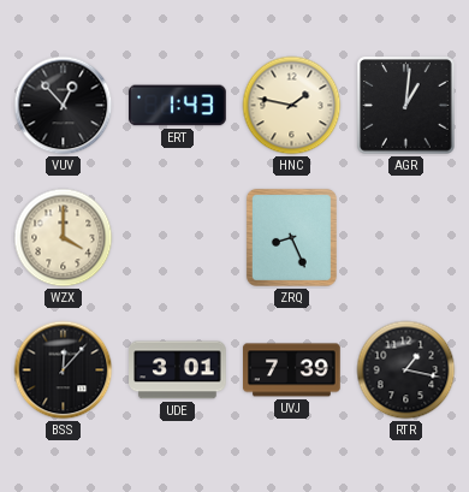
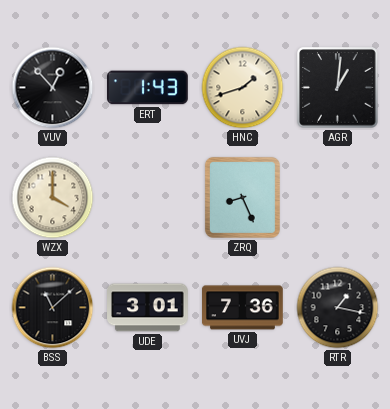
HNC: 1:47 -> 1:42
BSS: 12:07 -> 11:08
UVJ: 7:39 -> 7:36
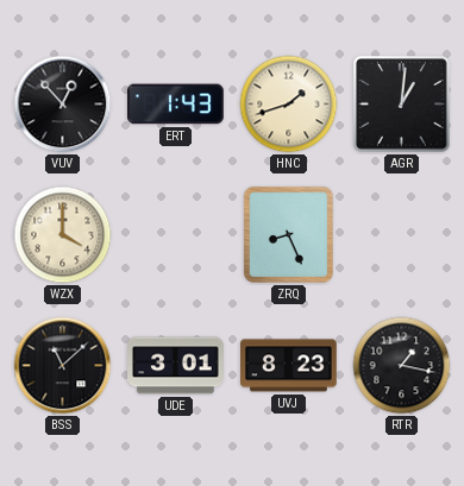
UVJ: 7:36 -> 8:23
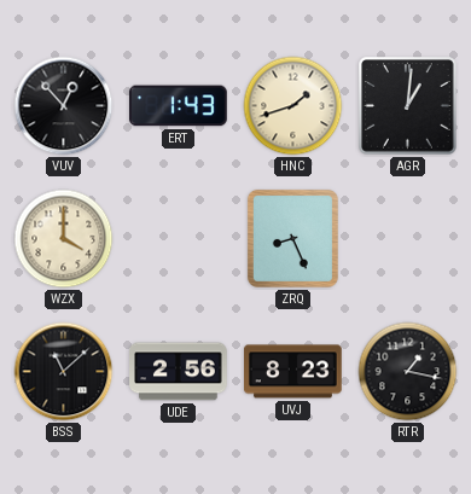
UDE: 3:01 -> 2:56
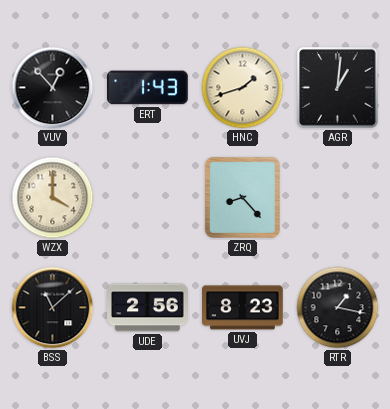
ZRQ: 8:26 -> 8:23
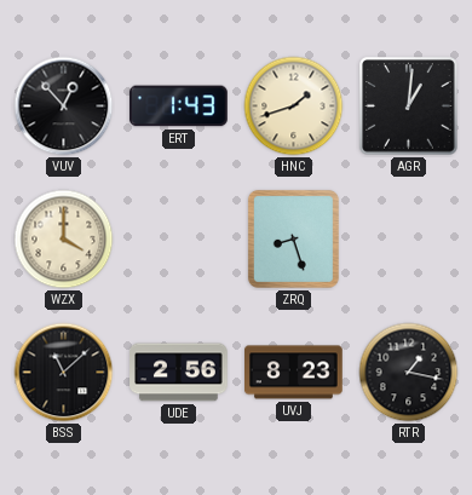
ZRQ: 8:23 -> 8:27
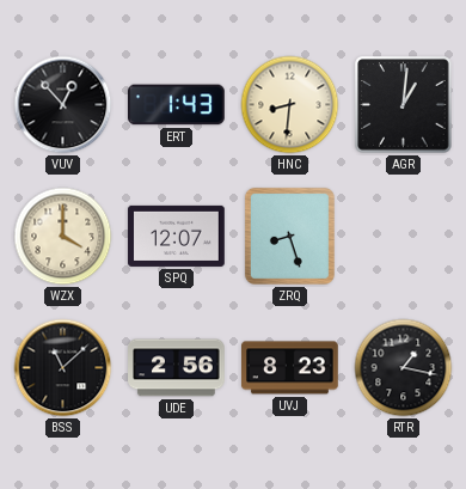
HNC: 1:42 -> 8:31
SPQ: none -> 12:07
